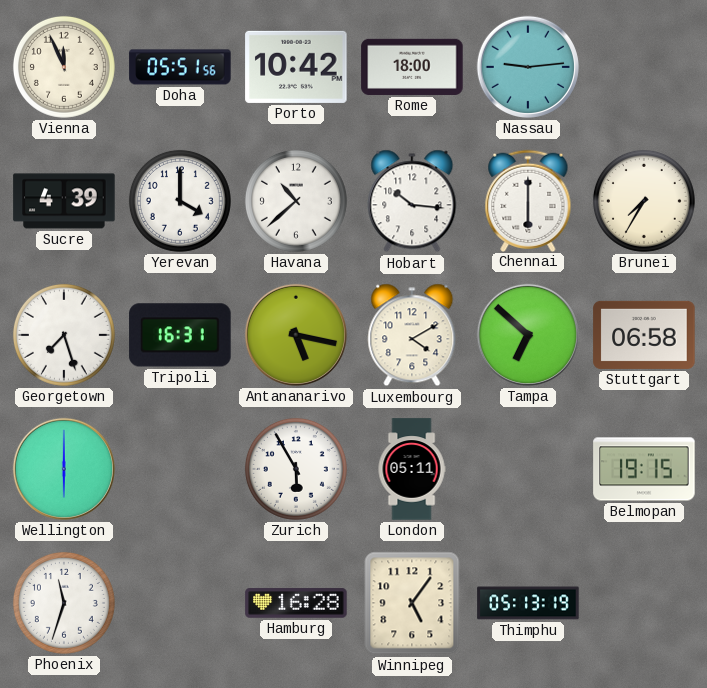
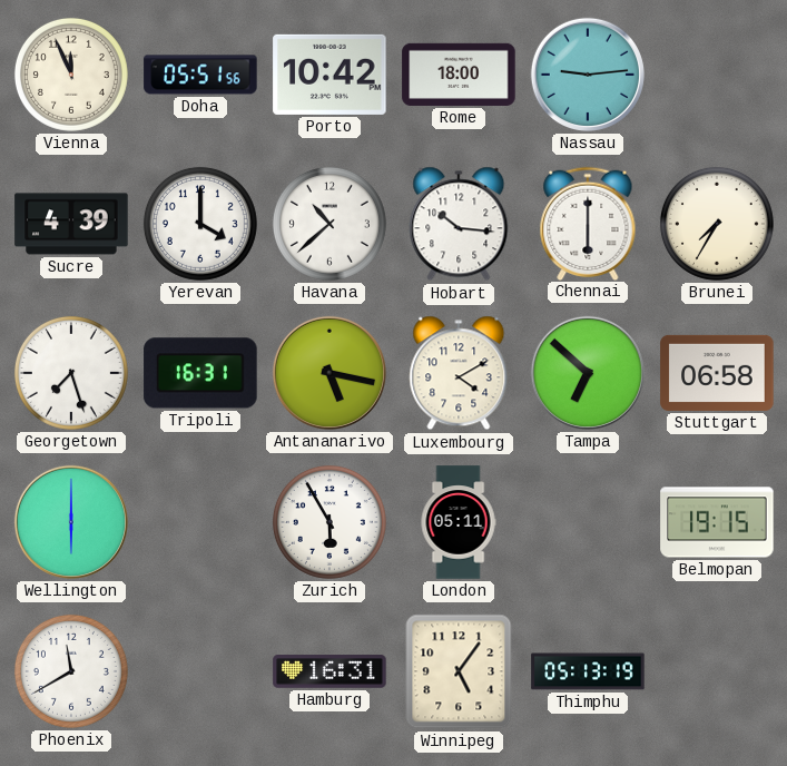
Phoenix: 11:33 -> 11:40
Hamburg: 16:28 -> 16:31
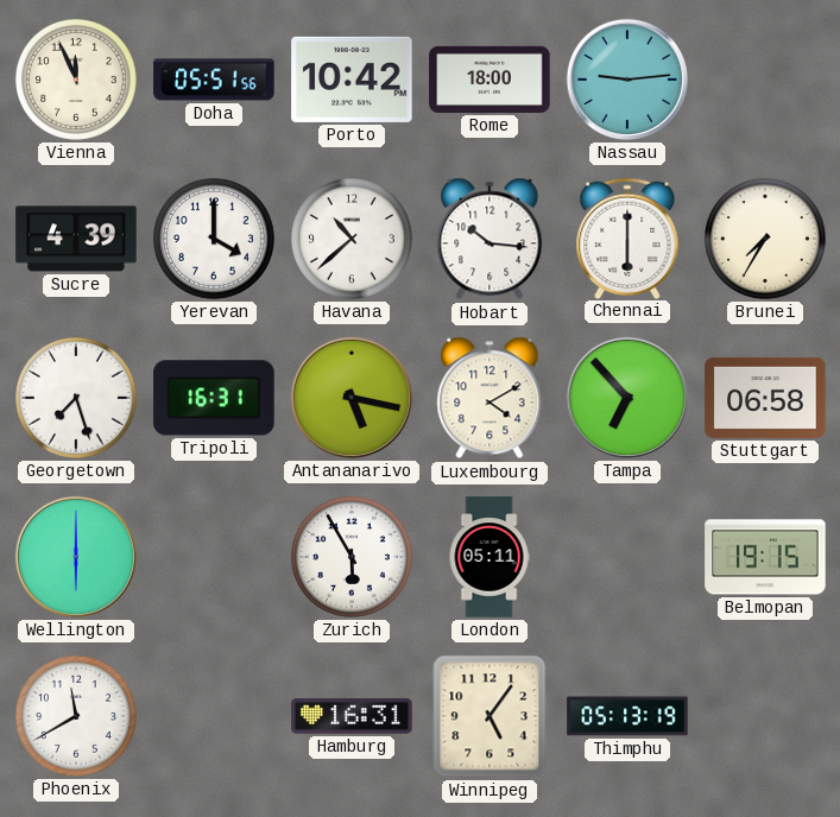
Tampa: 6:52 -> 6:53
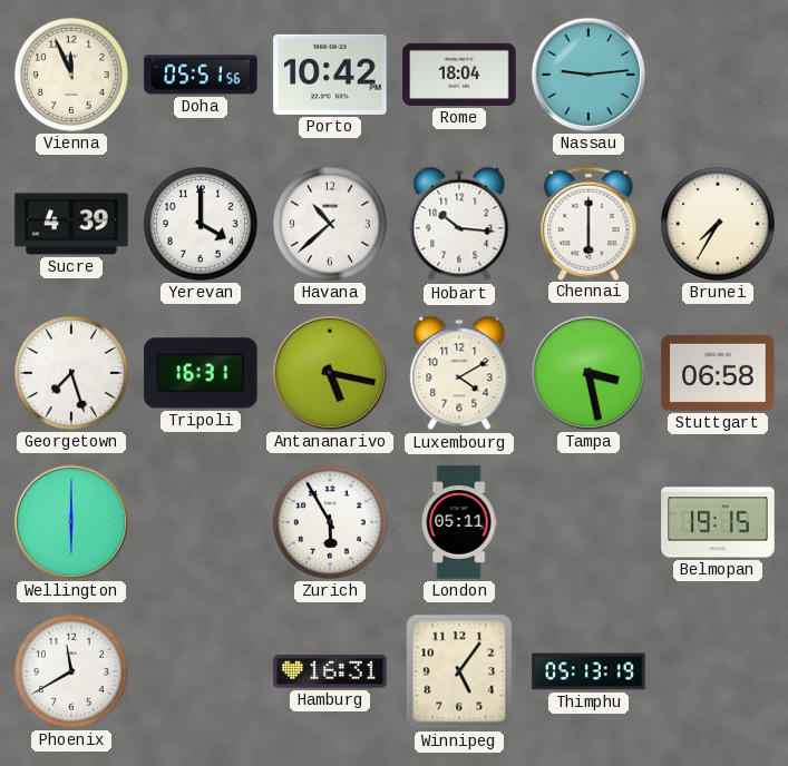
Rome: 18:00 -> 18:04
Tampa: 6:53 -> 3:28
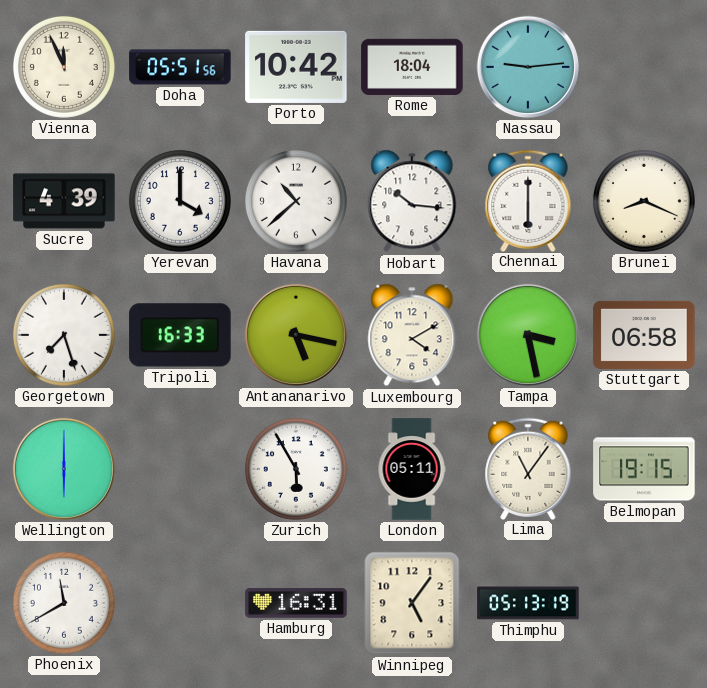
Brunei: 7:35 -> 8:19
Tripoli: 16:31 -> 16:33
Lima: none -> 11:06
